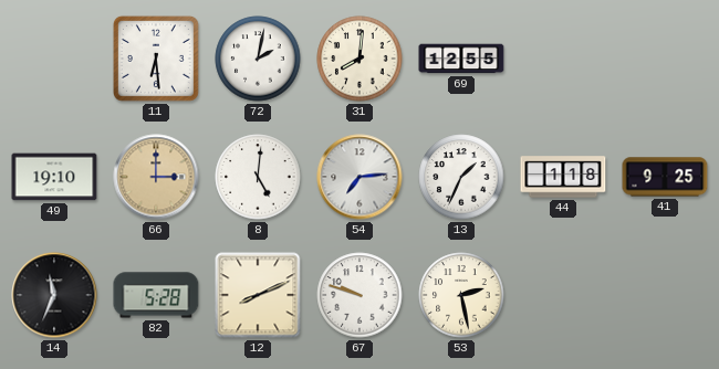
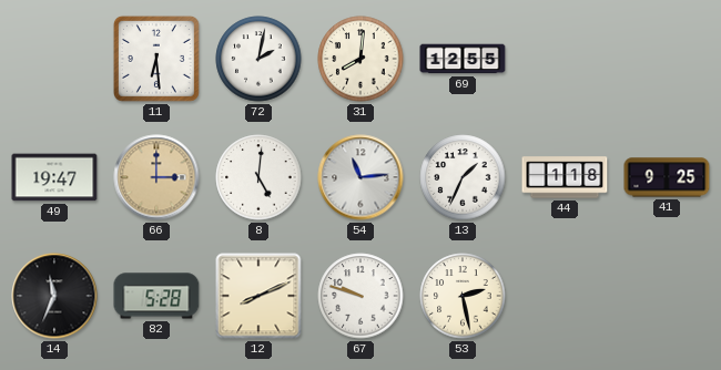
49: 19:10 -> 19:47
54: 7:14 -> 11:14
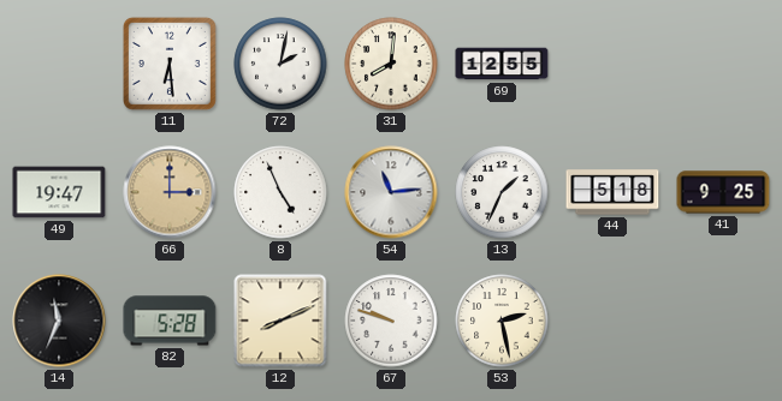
8: 5:01 -> 4:56
44: 1:18 -> 5:18
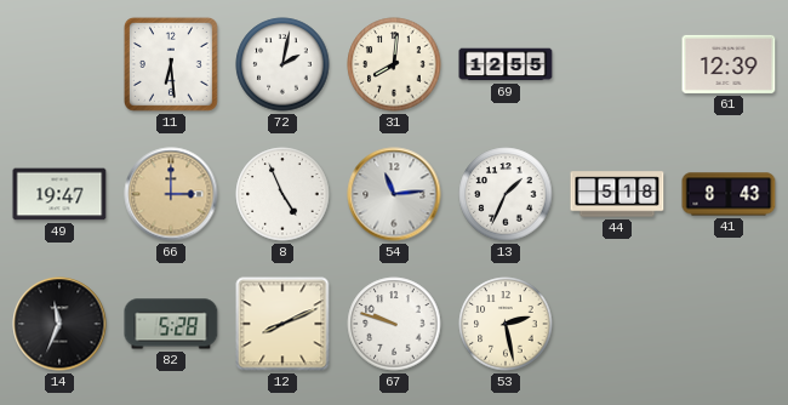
61: none -> 12:39
41: 9:25 -> 8:43
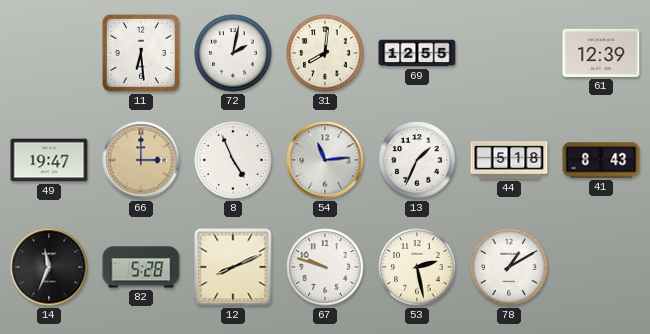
78: none -> 1:10
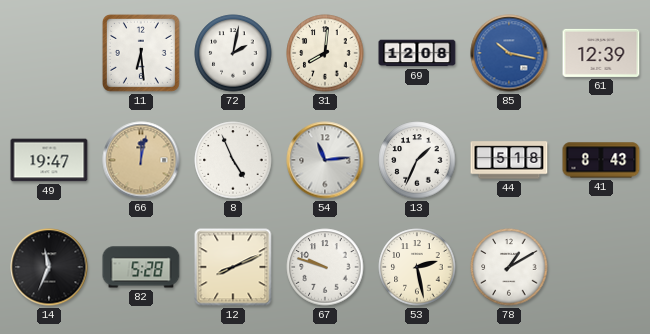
69: 12:55 -> 12:08
85: none -> 10:17
66: 3:00 -> 12:02
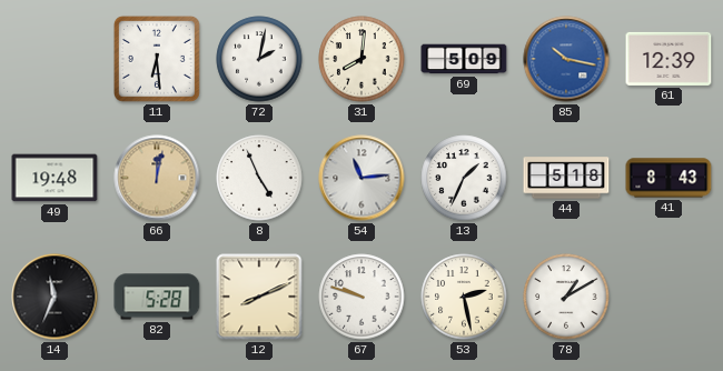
69: 12:08 -> 5:09
49: 19:47 -> 19:48
